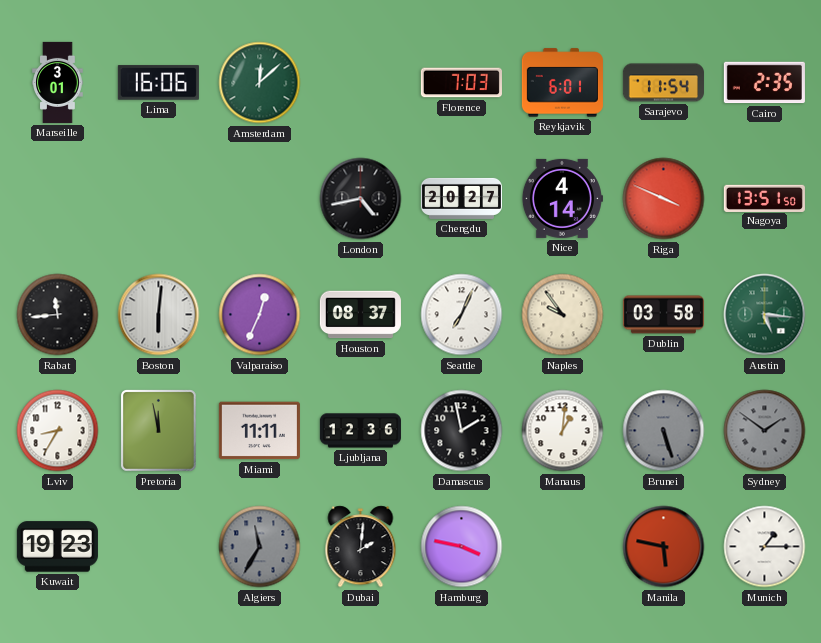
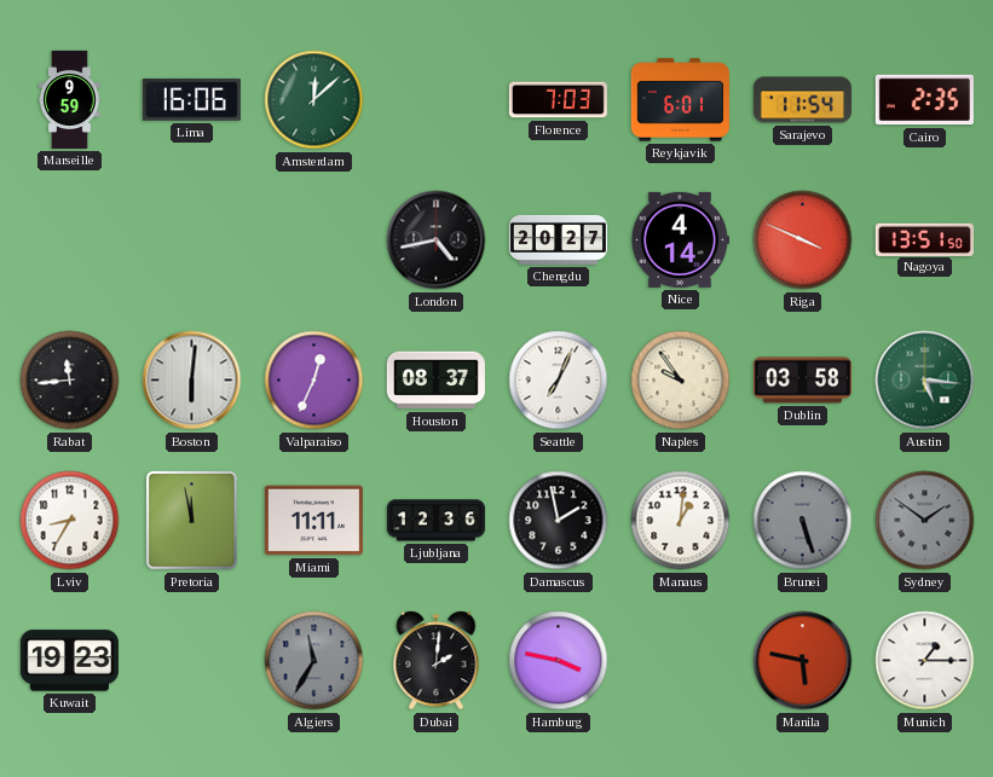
Marseille: 3:01 -> 9:59
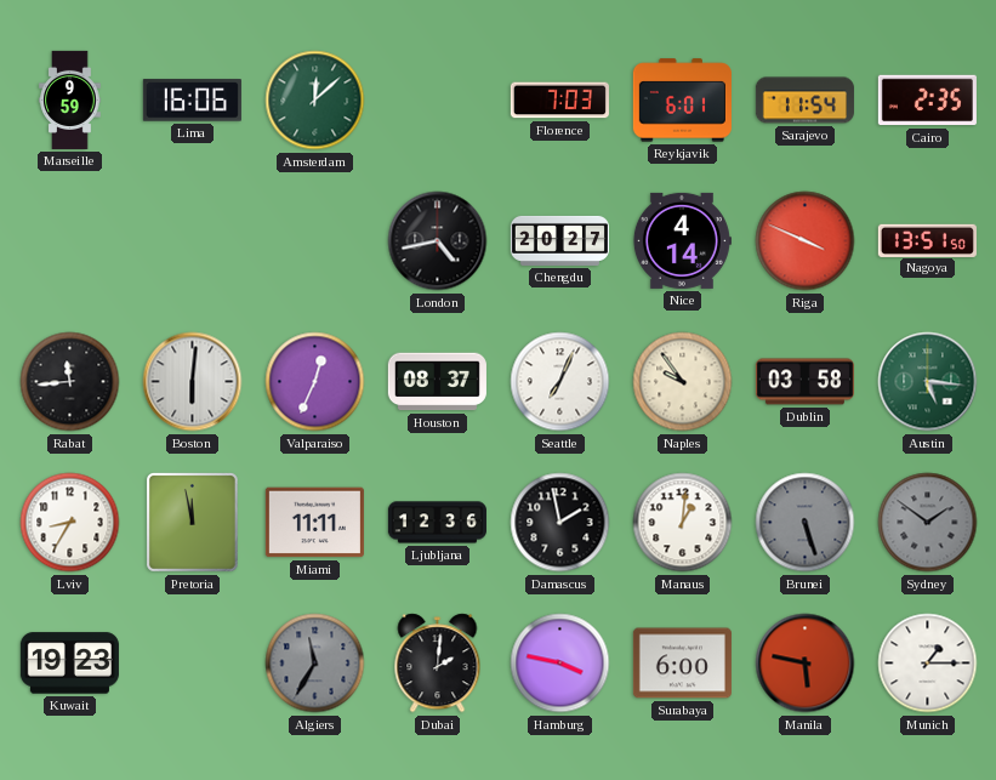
Surabaya: none -> 6:00
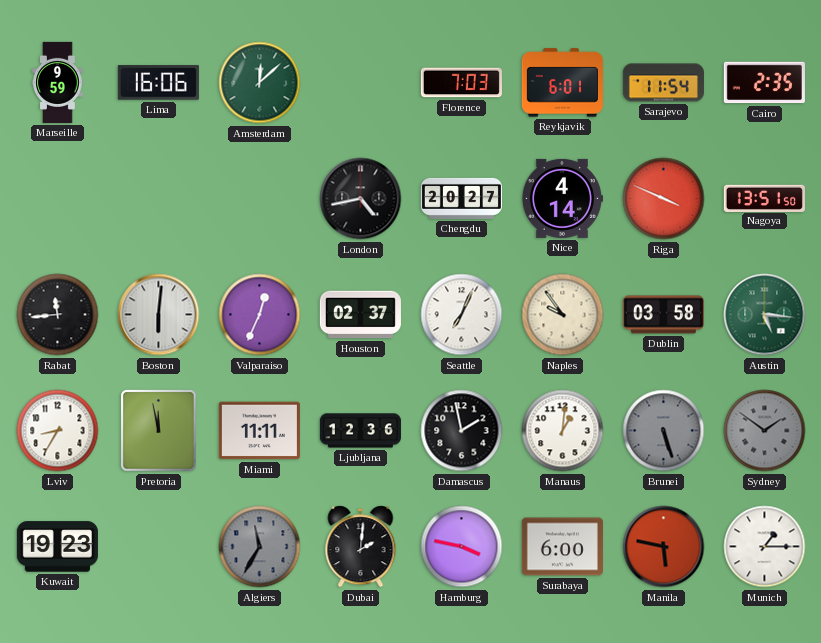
Houston: 08:37 -> 02:37
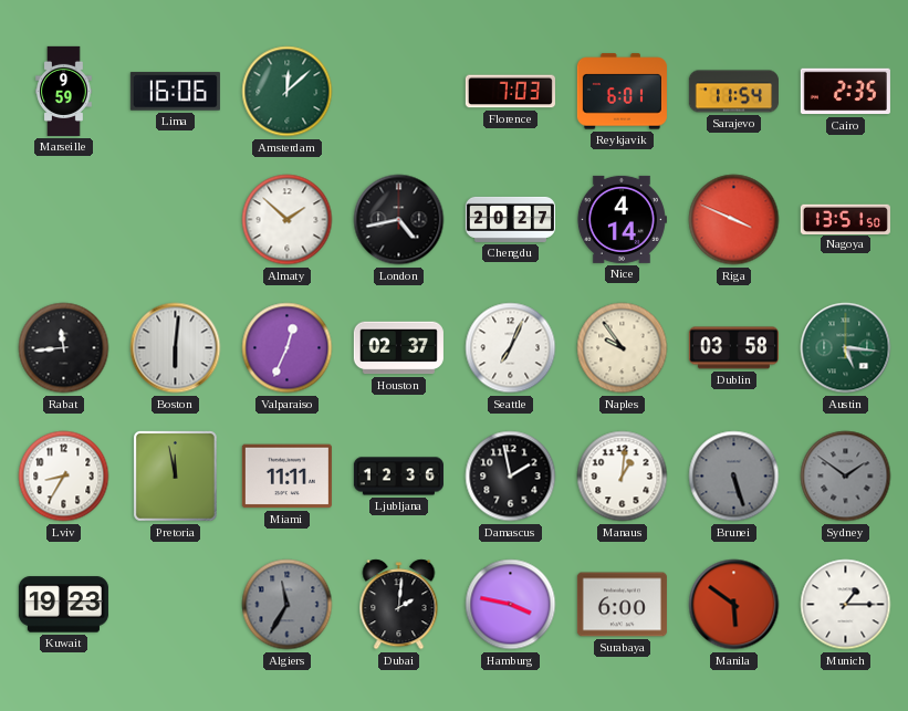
Almaty: none -> 1:52
Manila: 5:47 -> 5:51
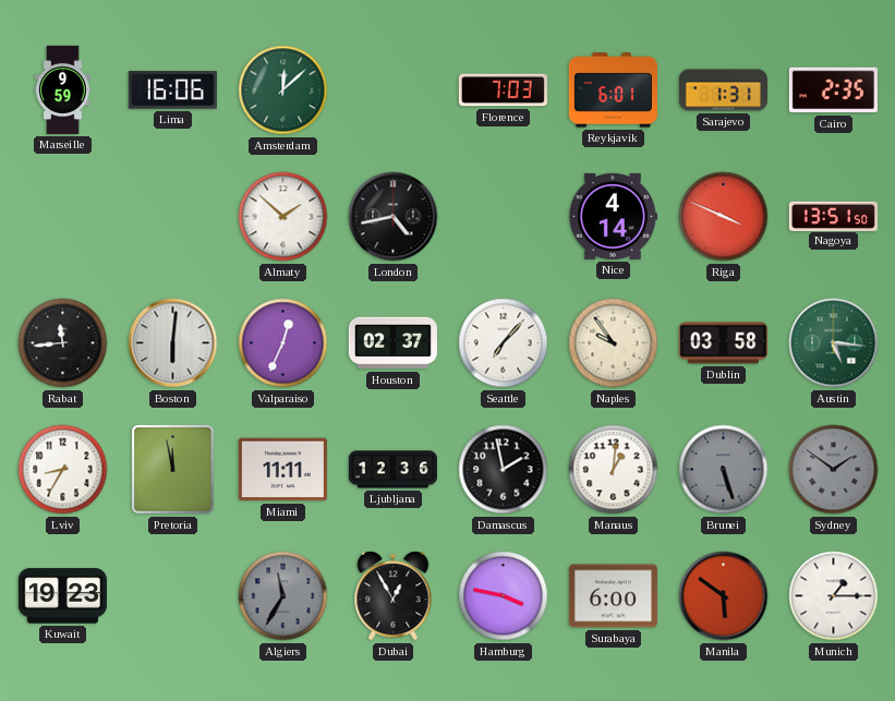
Sarajevo: 11:54 -> 1:31
Chengdu: 20:27 -> none
Seattle: 7:04 -> 7:07
Dubai: 2:01 -> 12:55
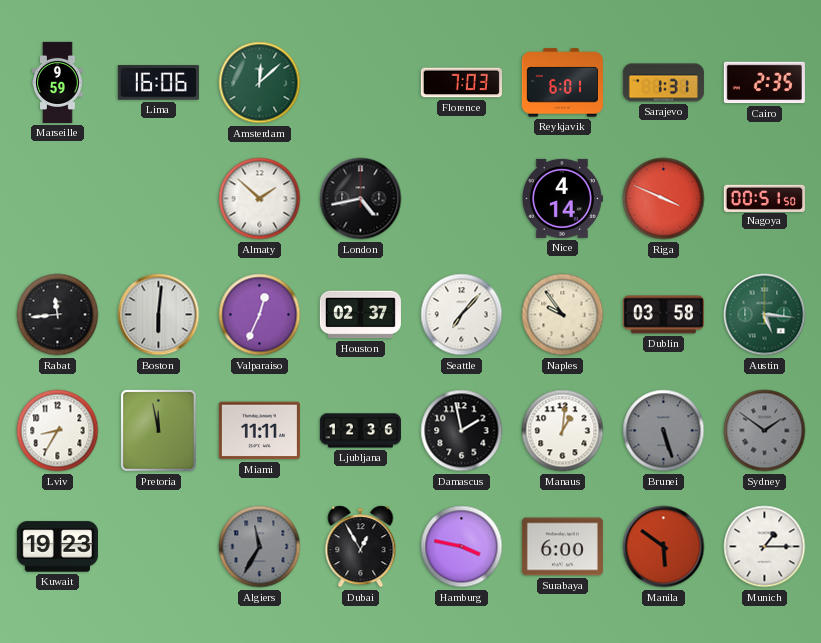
Nagoya: 13:51 -> 00:51
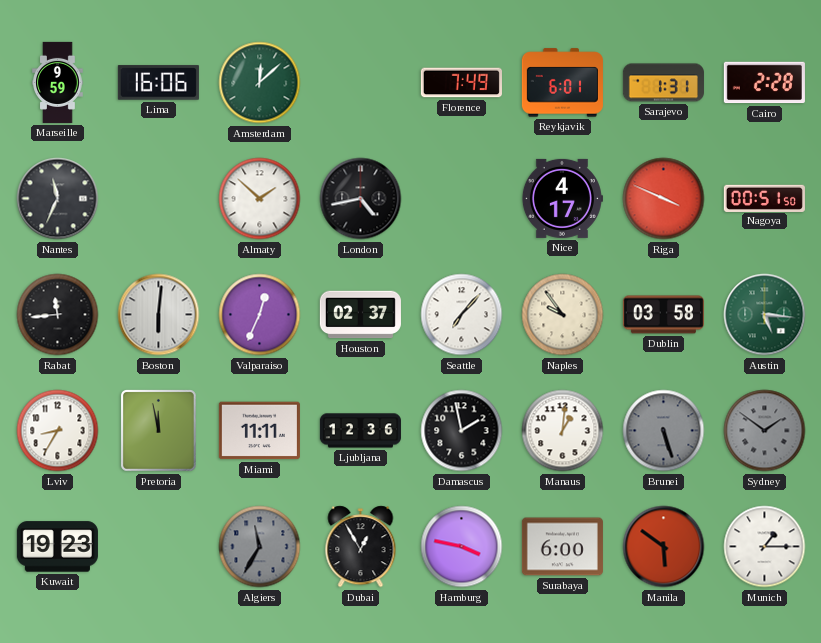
Florence: 7:03 -> 7:49
Cairo: 2:35 -> 2:28
Nantes: none -> 11:34
Nice: 4:14 -> 4:17
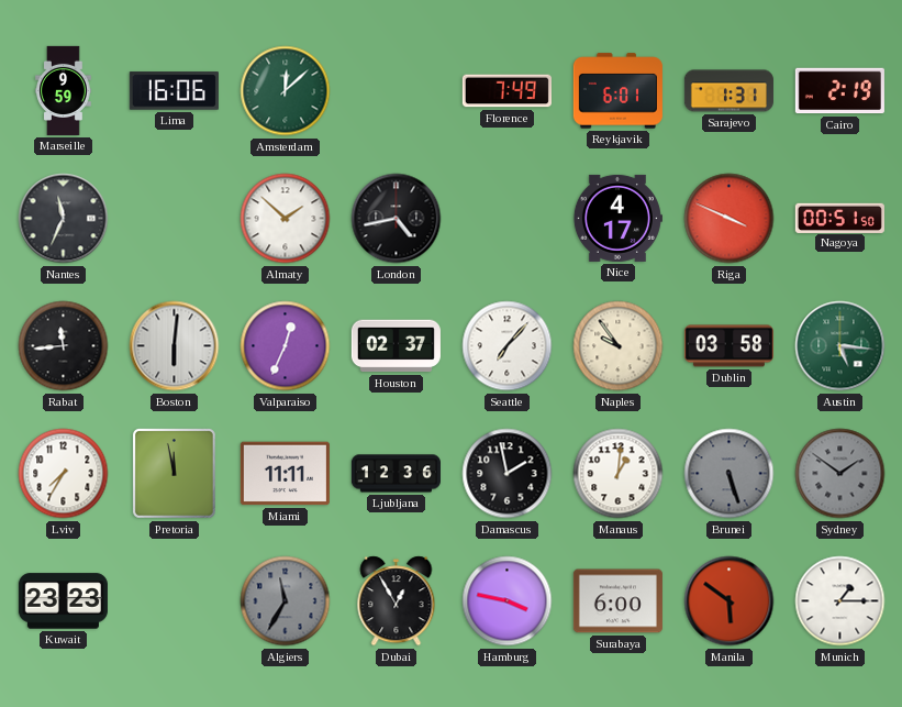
Cairo: 2:28 -> 2:19
Lviv: 8:35 -> 7:35
Kuwait: 19:23 -> 23:23
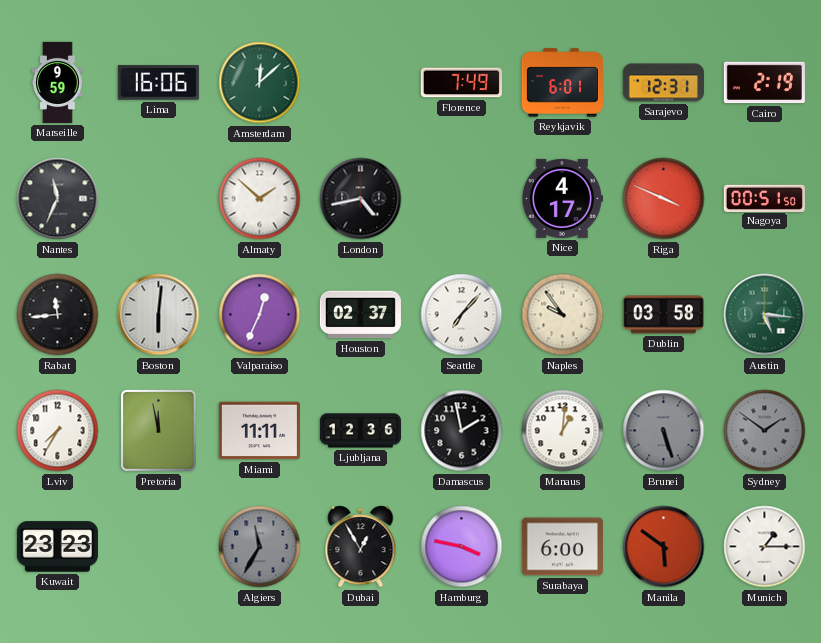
Sarajevo: 1:31 -> 12:31
